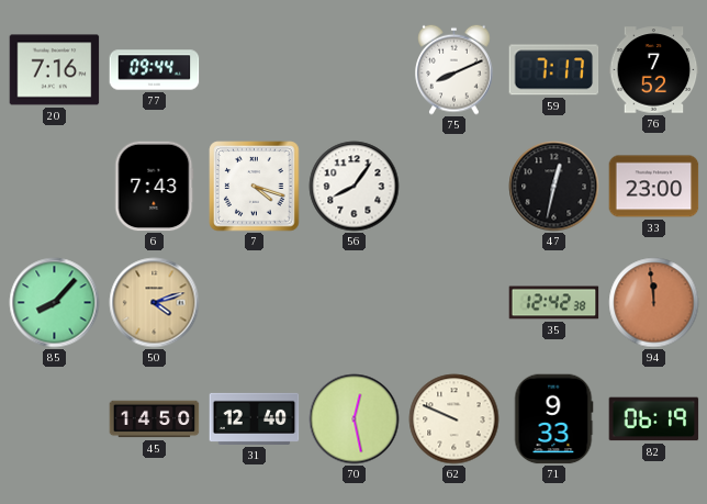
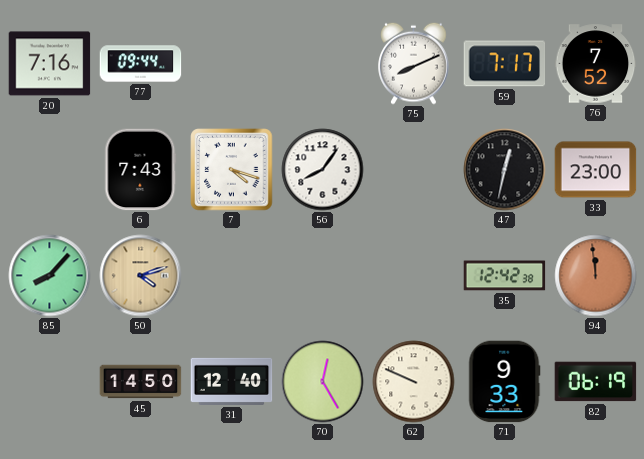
70: 12:28 -> 12:25
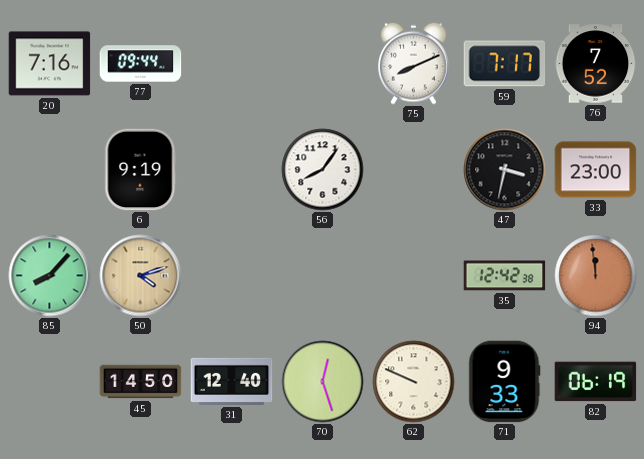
6: 7:43 -> 9:19
7: 4:18 -> none
47: 12:32 -> 3:32
70: 12:25 -> 12:27
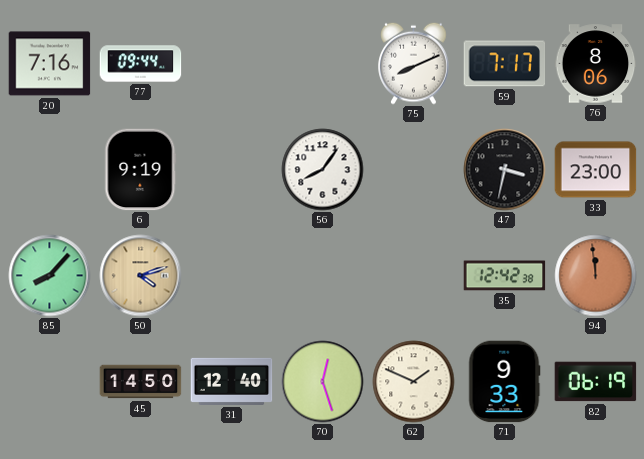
76: 7:52 -> 8:06
62: 9:49 -> 1:49
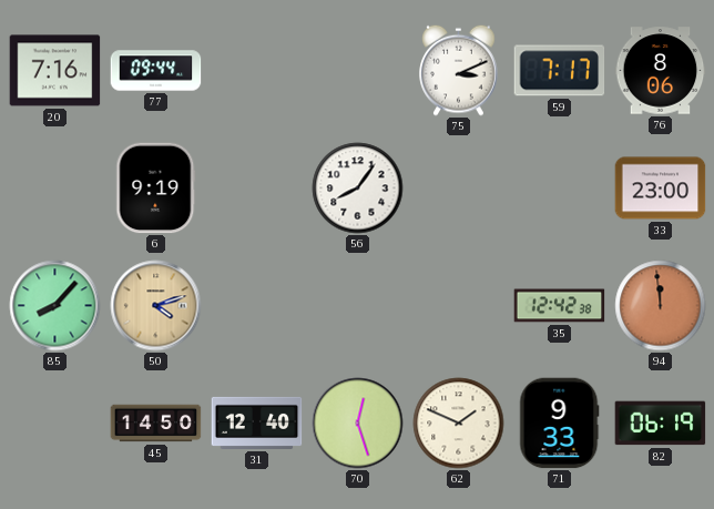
75: 8:11 -> 3:11
47: 3:32 -> none
